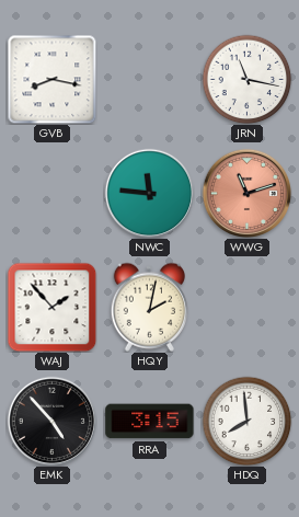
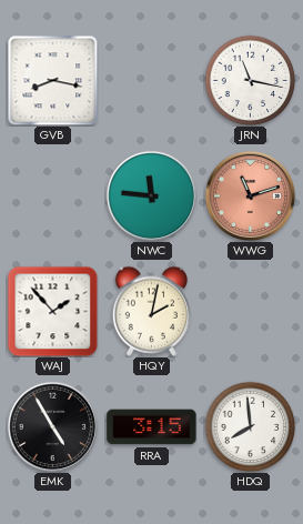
EMK: 4:53 -> 4:55
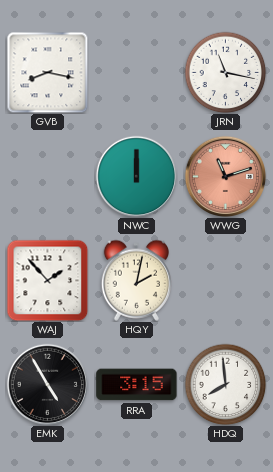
NWC: 11:46 -> 12:00
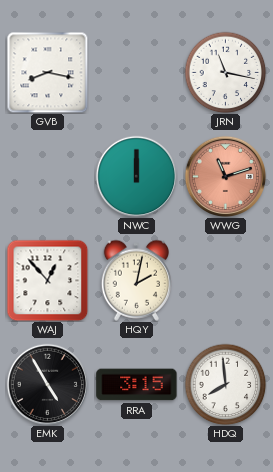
WAJ: 1:53 -> 12:53
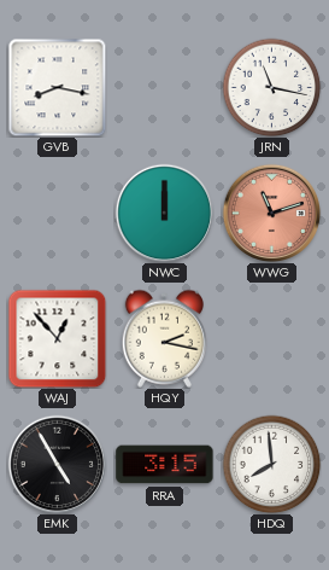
HQY: 2:02 -> 2:17
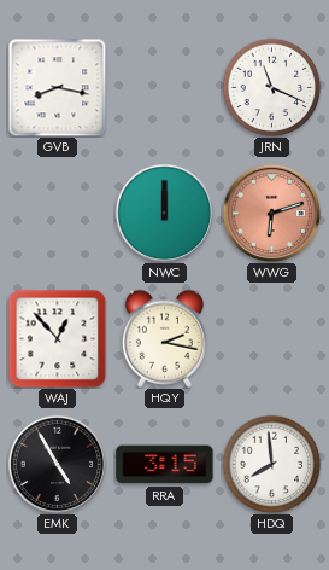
JRN: 11:17 -> 11:19
WWG: 11:12 -> 6:12
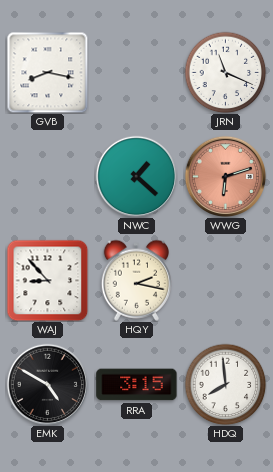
NWC: 12:00 -> 1:22
WAJ: 12:53 -> 8:53
EMK: 4:55 -> 4:50
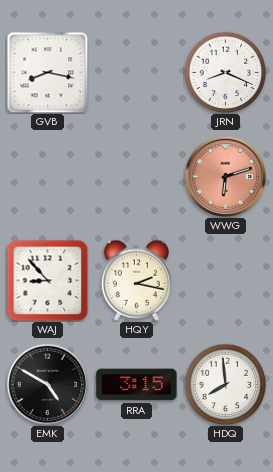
JRN: 11:19 -> 8:19
NWC: 1:22 -> none
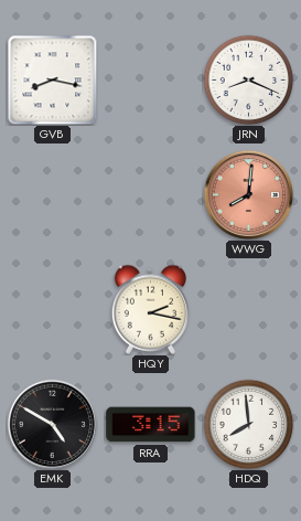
WWG: 6:12 -> 8:01
WAJ: 8:53 -> none
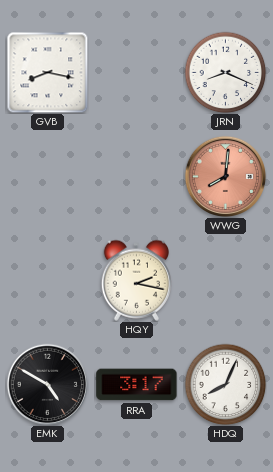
RRA: 3:15 -> 3:17
HDQ: 7:59 -> 8:04
